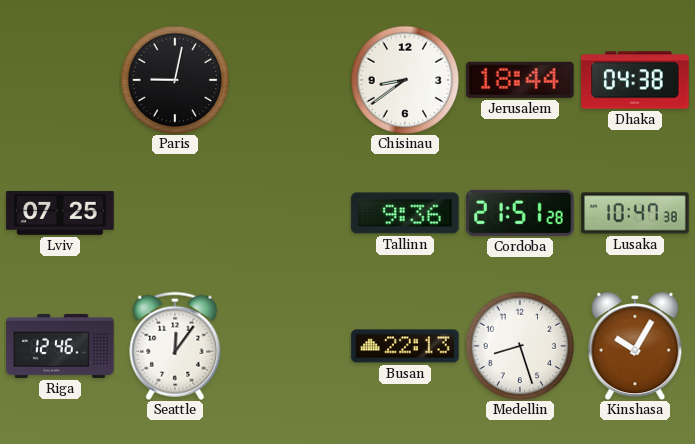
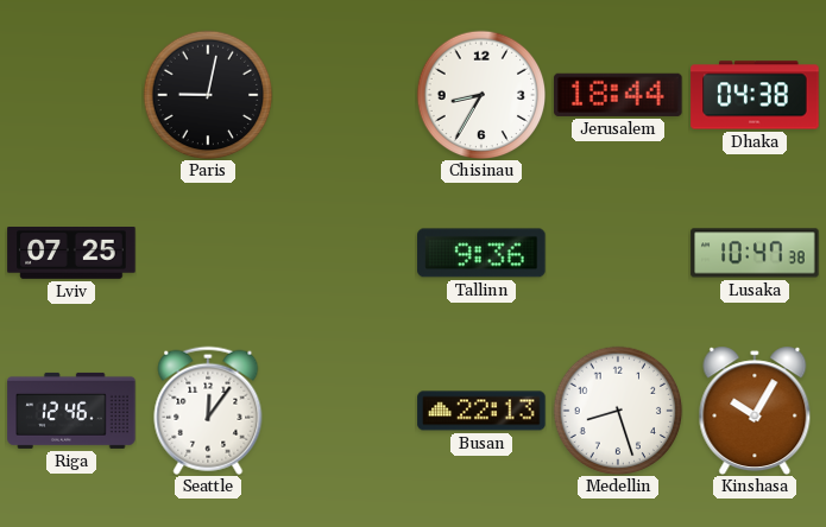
Chisinau: 8:39 -> 8:35
Cordoba: 21:51 -> none
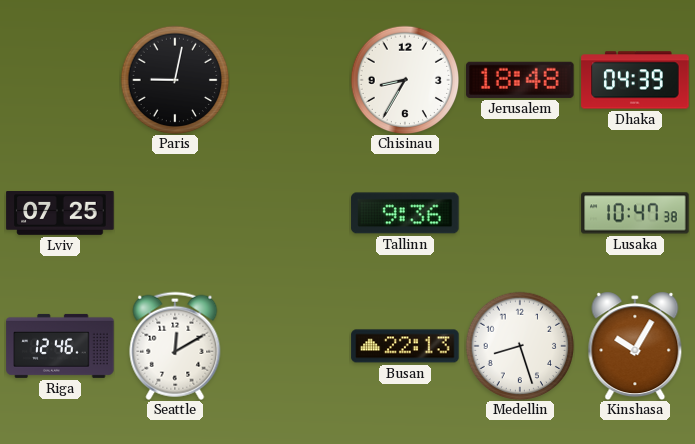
Jerusalem: 18:44 -> 18:48
Dhaka: 04:38 -> 04:39
Seattle: 12:06 -> 12:10
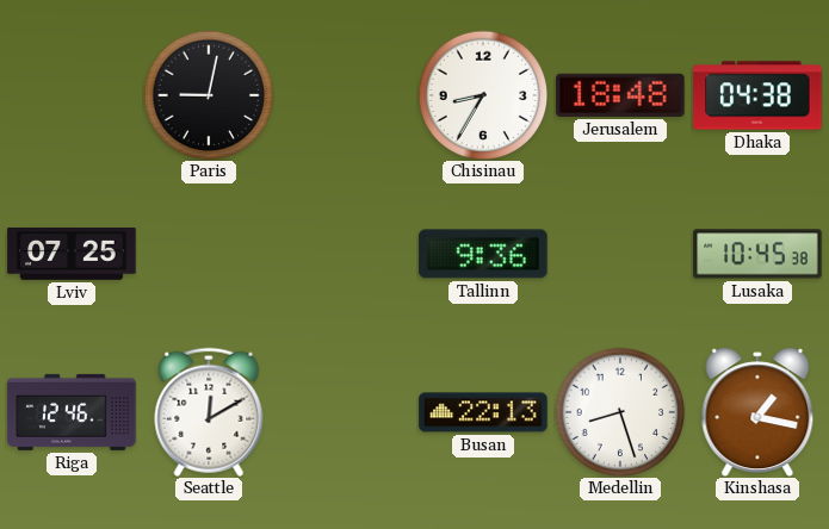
Dhaka: 04:39 -> 04:38
Lusaka: 10:47 -> 10:45
Kinshasa: 10:05 -> 1:17
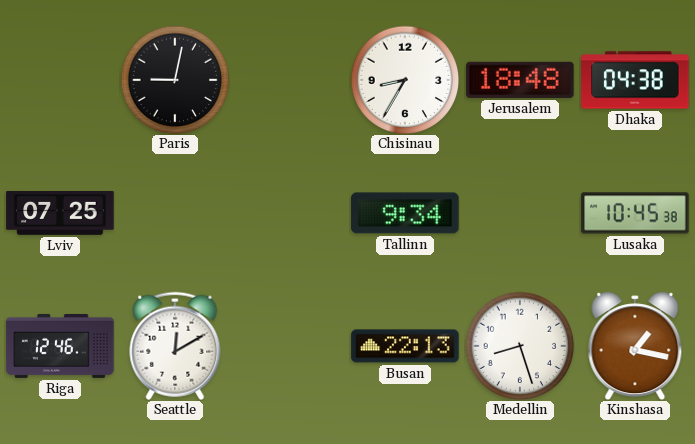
Tallinn: 9:36 -> 9:34
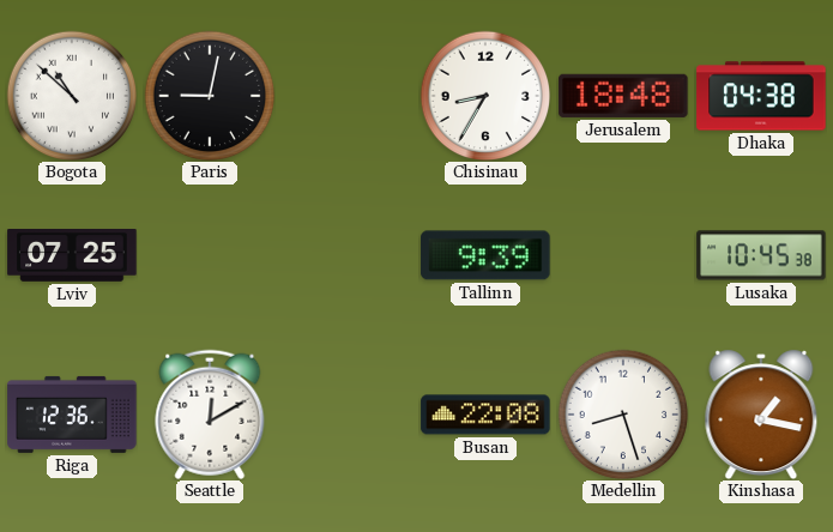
Bogota: none -> 10:52
Tallinn: 9:34 -> 9:39
Riga: 12:46 -> 12:36
Busan: 22:13 -> 22:08
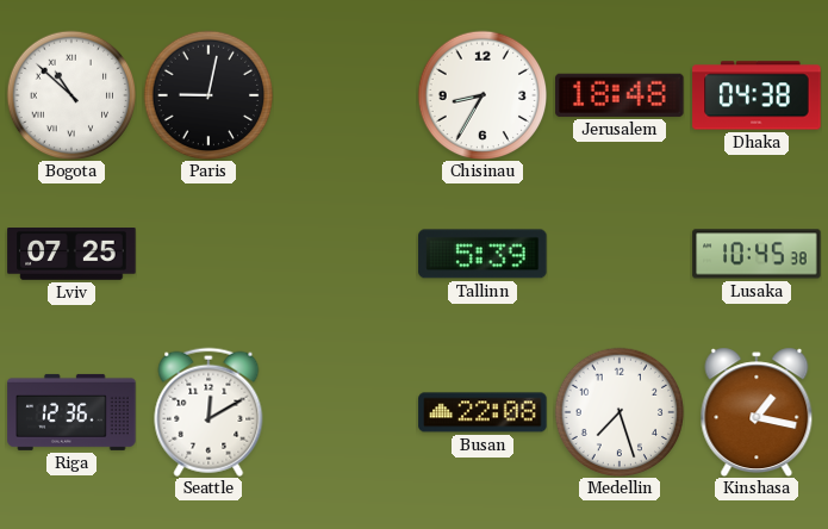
Tallinn: 9:39 -> 5:39
Medellin: 8:27 -> 7:27
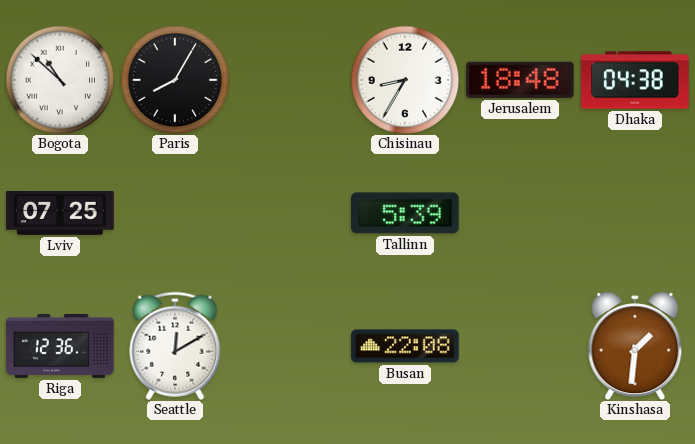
Paris: 9:02 -> 8:05
Lusaka: 10:45 -> none
Medellin: 7:27 -> none
Kinshasa: 1:17 -> 1:31
